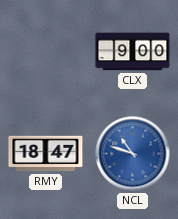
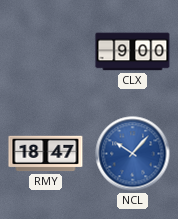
NCL: 10:48 -> 10:07
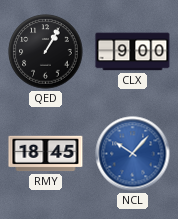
QED: none -> 1:05
RMY: 18:47 -> 18:45
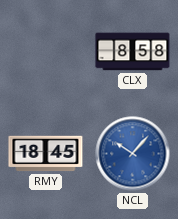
QED: 1:05 -> none
CLX: 9:00 -> 8:58
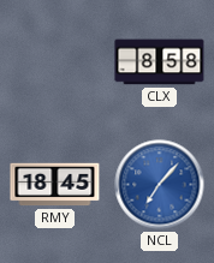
NCL: 10:07 -> 7:07
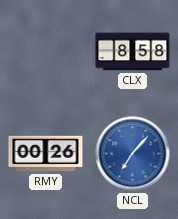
RMY: 18:45 -> 00:26
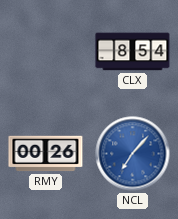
CLX: 8:58 -> 8:54
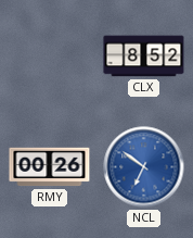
CLX: 8:54 -> 8:52
NCL: 7:07 -> 6:51
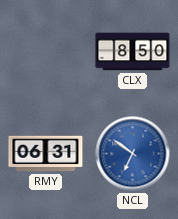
CLX: 8:52 -> 8:50
RMY: 00:26 -> 06:31
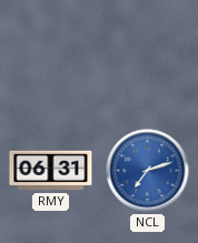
CLX: 8:50 -> none
NCL: 6:51 -> 7:12
